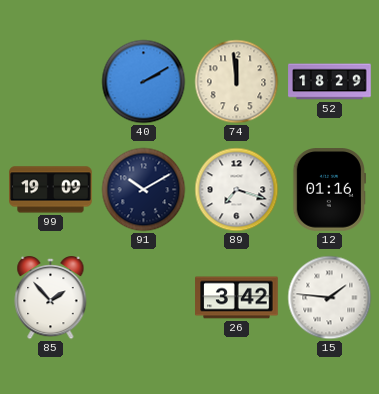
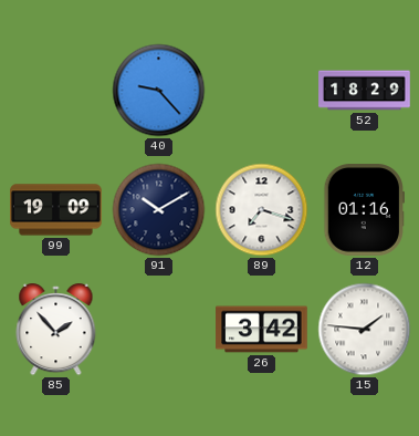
40: 2:10 -> 9:23
74: 11:59 -> none
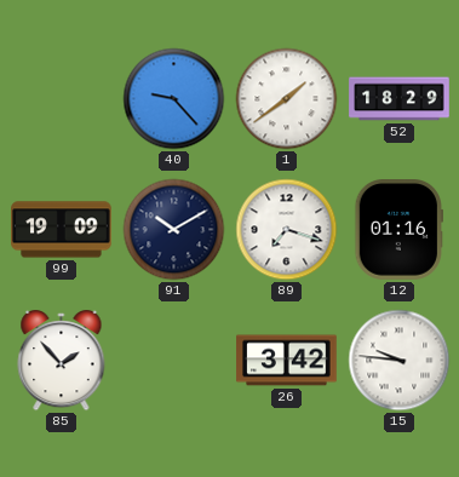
1: none -> 1:39
15: 1:46 -> 9:46
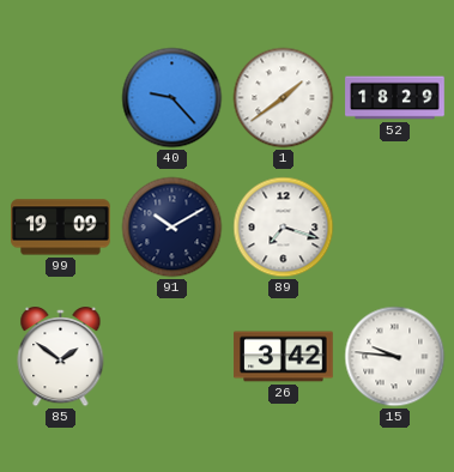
12: 01:16 -> none
85: 1:53 -> 1:51
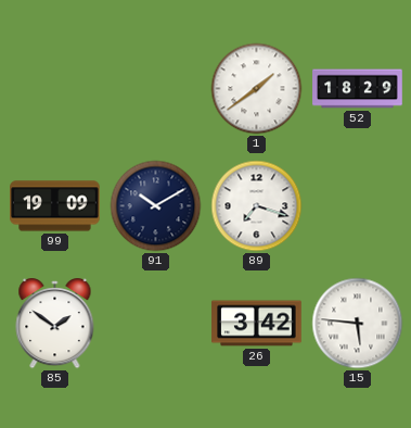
40: 9:23 -> none
15: 9:46 -> 5:46
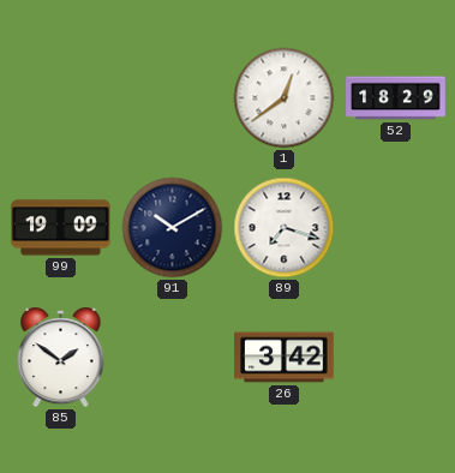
1: 1:39 -> 12:39
15: 5:46 -> none
